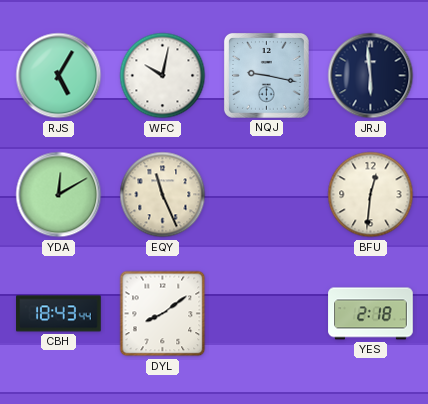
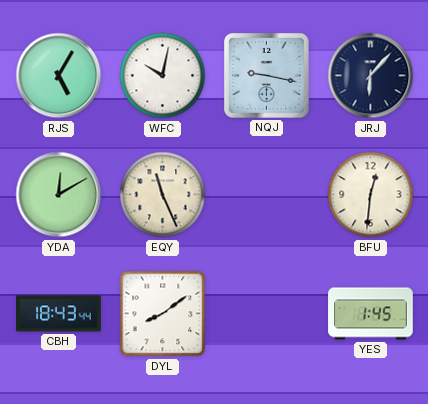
JRJ: 5:59 -> 6:07
YES: 2:18 -> 1:45
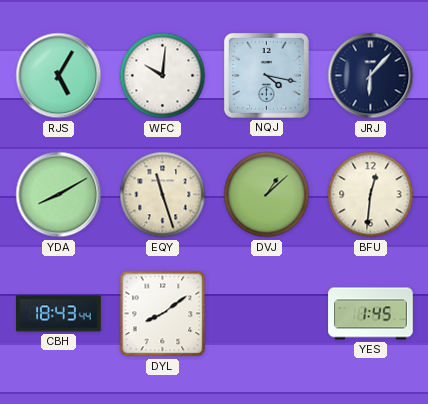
WFC: 10:02 -> 10:01
NQJ: 9:17 -> 4:17
YDA: 12:10 -> 8:10
EQY: 11:26 -> 11:27
DVJ: none -> 1:08
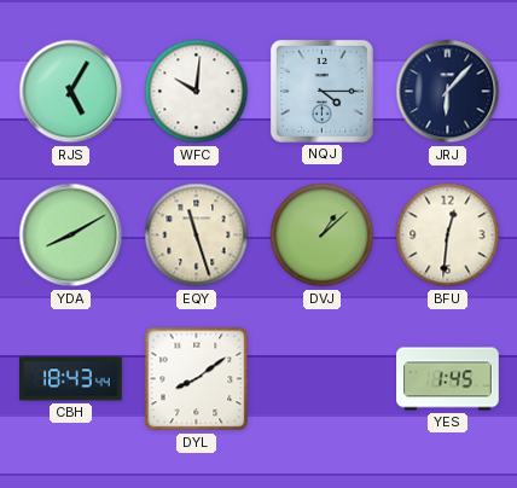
NQJ: 4:17 -> 4:15
